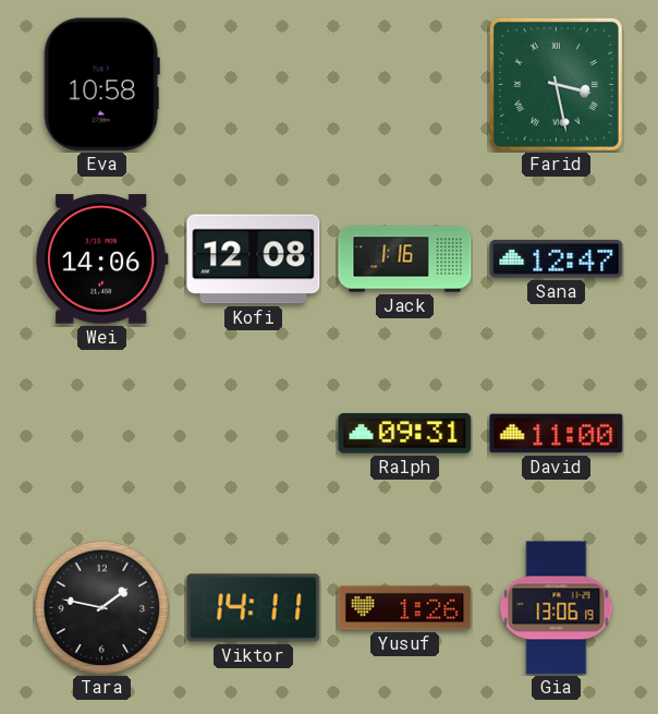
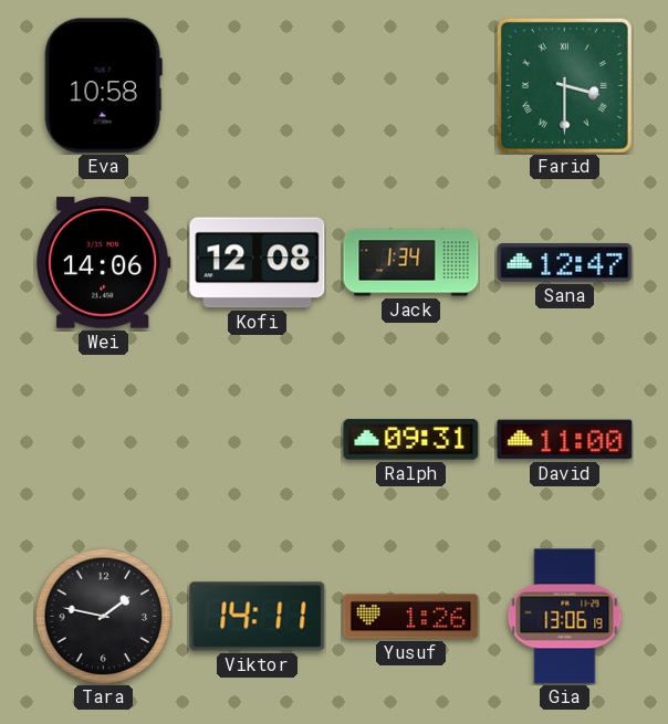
Farid: 3:28 -> 3:30
Jack: 1:16 -> 1:34
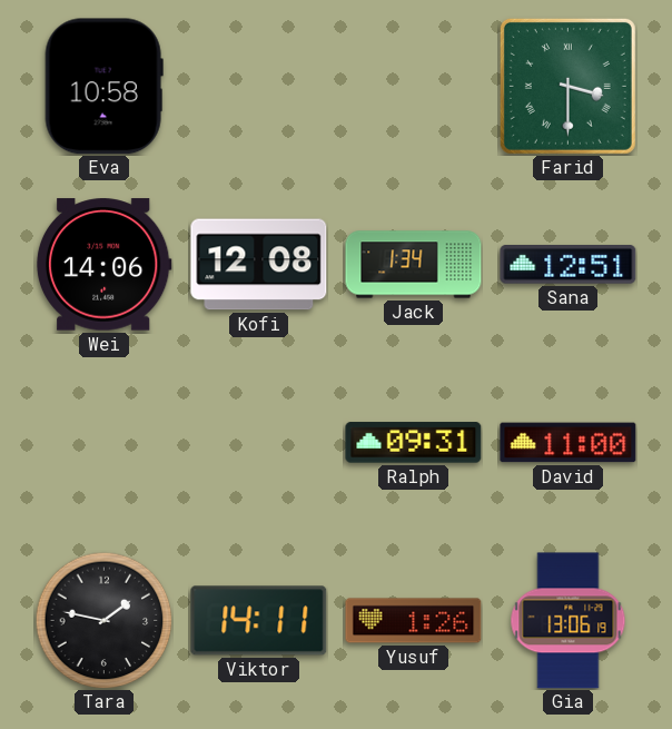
Sana: 12:47 -> 12:51
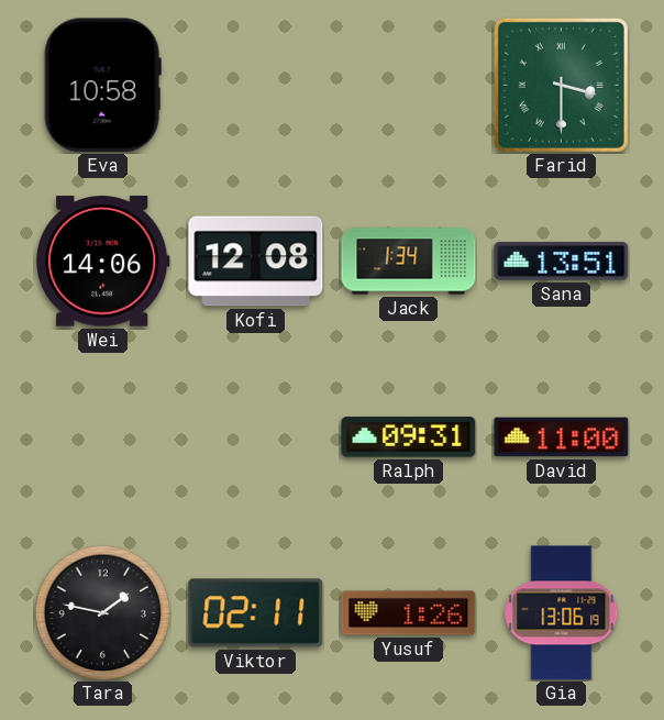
Sana: 12:51 -> 13:51
Viktor: 14:11 -> 02:11
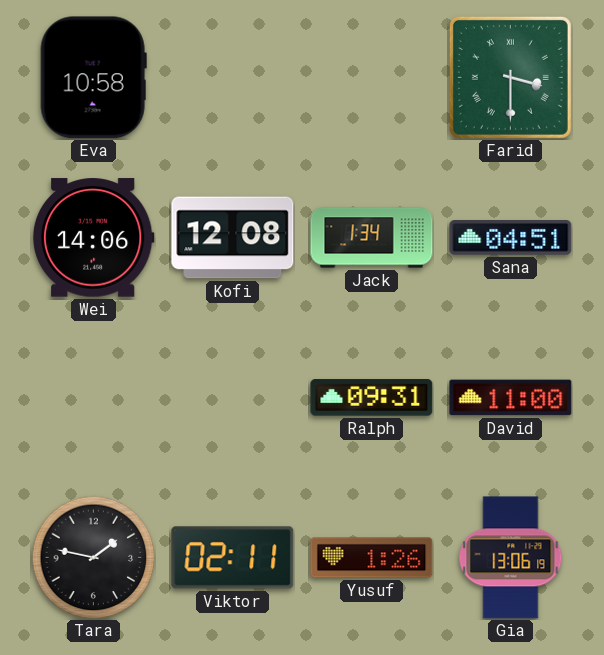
Sana: 13:51 -> 04:51
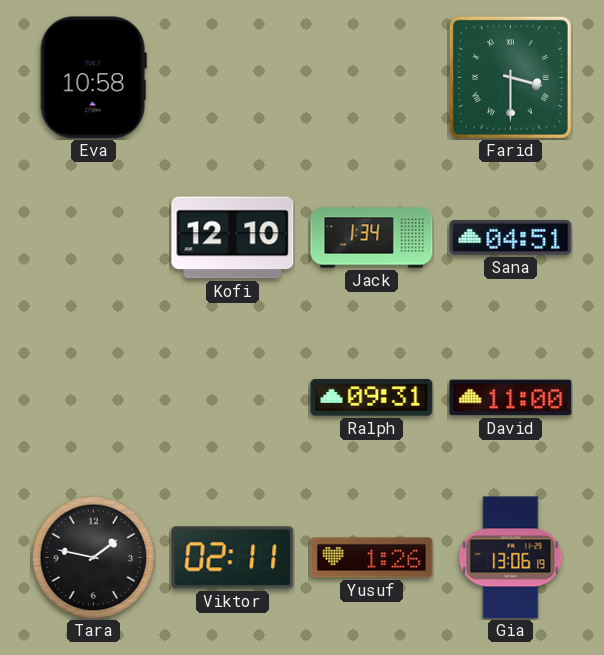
Wei: 14:06 -> none
Kofi: 12:08 -> 12:10
